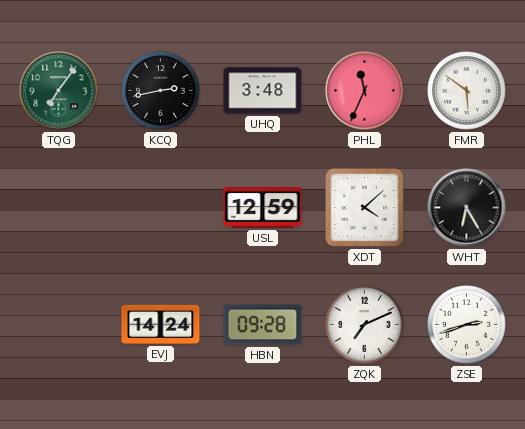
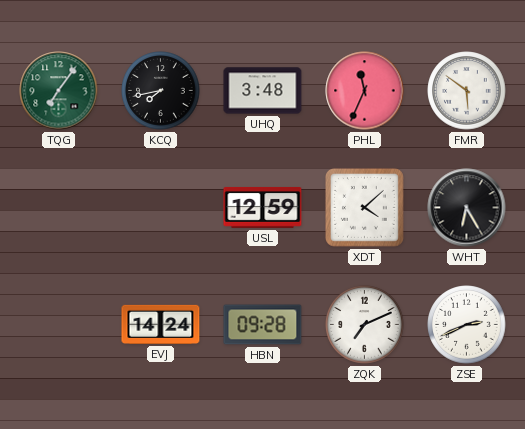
KCQ: 2:43 -> 7:43
ZSE: 2:42 -> 2:41
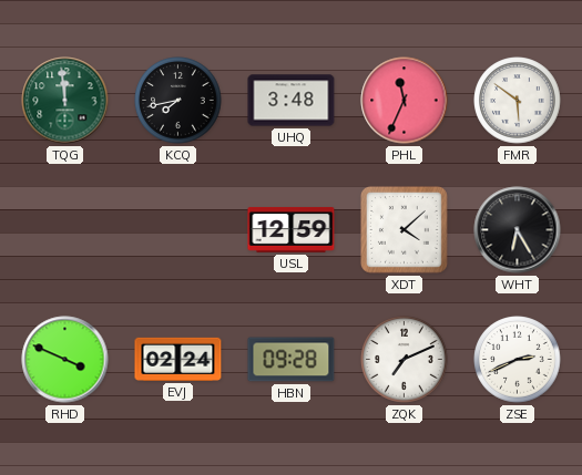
TQG: 7:06 -> 11:59
RHD: none -> 3:49
EVJ: 14:24 -> 02:24
